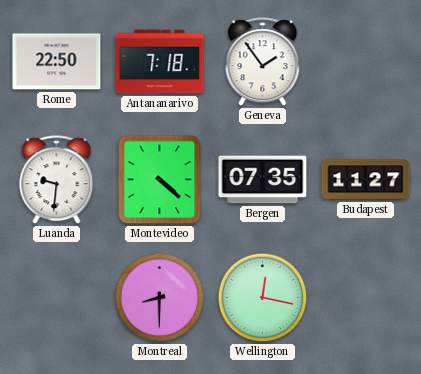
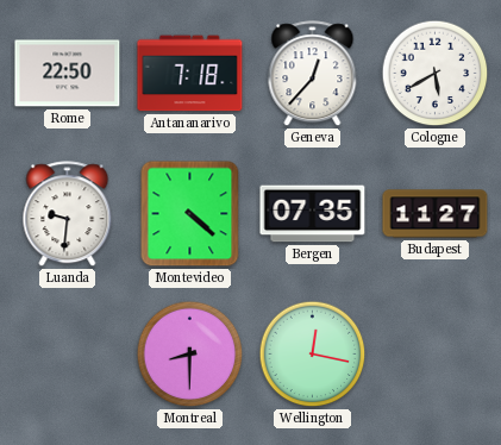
Geneva: 1:54 -> 12:37
Cologne: none -> 5:40
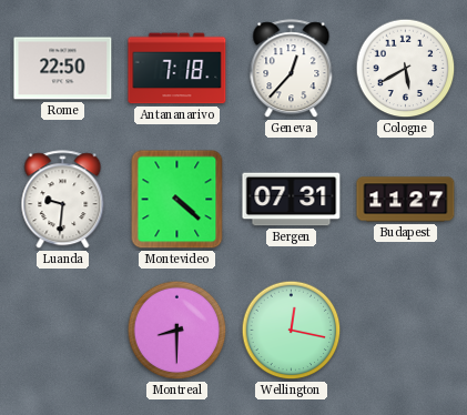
Bergen: 07:35 -> 07:31
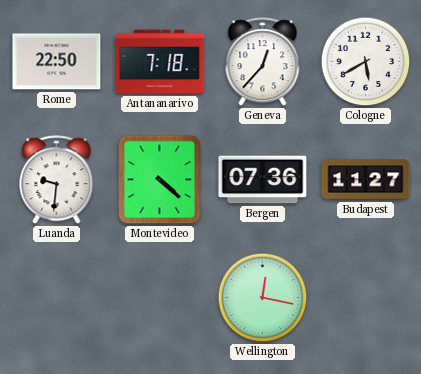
Bergen: 07:31 -> 07:36
Montreal: 8:30 -> none
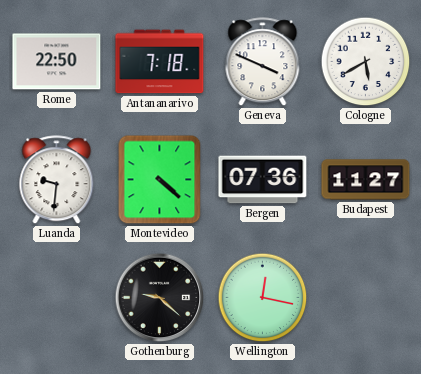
Geneva: 12:37 -> 3:49
Gothenburg: none -> 9:22
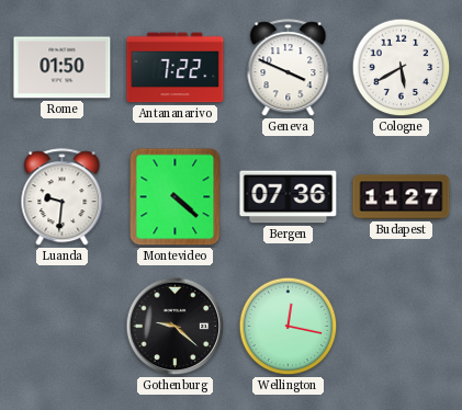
Rome: 22:50 -> 01:50
Antananarivo: 7:18 -> 7:22
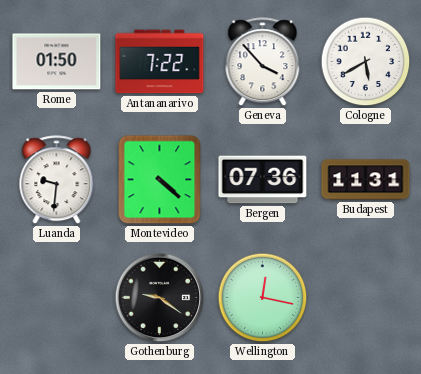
Geneva: 3:49 -> 3:53
Budapest: 11:27 -> 11:31
Gothenburg: 9:22 -> 9:21
